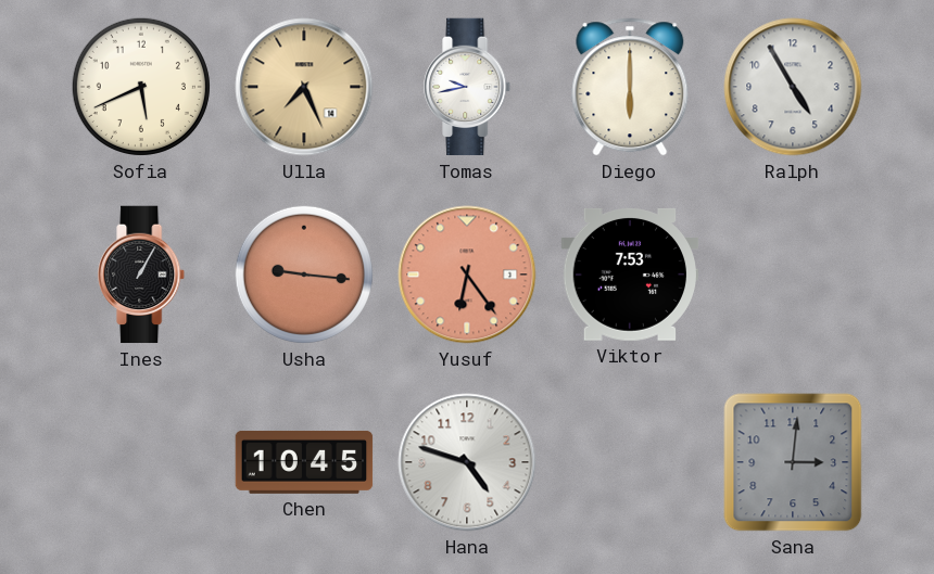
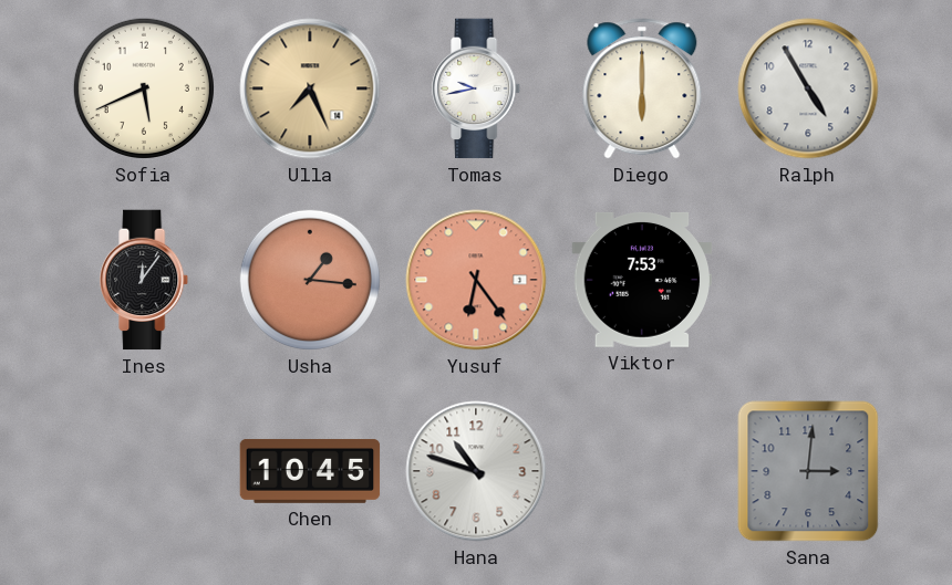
Ines: 1:05 -> 12:06
Usha: 9:16 -> 1:16
Hana: 4:48 -> 10:48
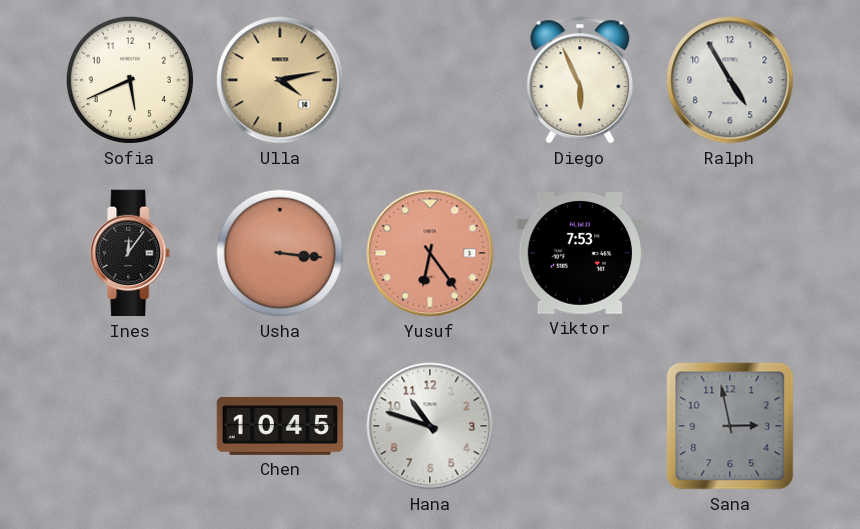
Ulla: 7:26 -> 4:13
Tomas: 9:43 -> none
Diego: 6:00 -> 5:56
Usha: 1:16 -> 3:16
Sana: 3:01 -> 2:58
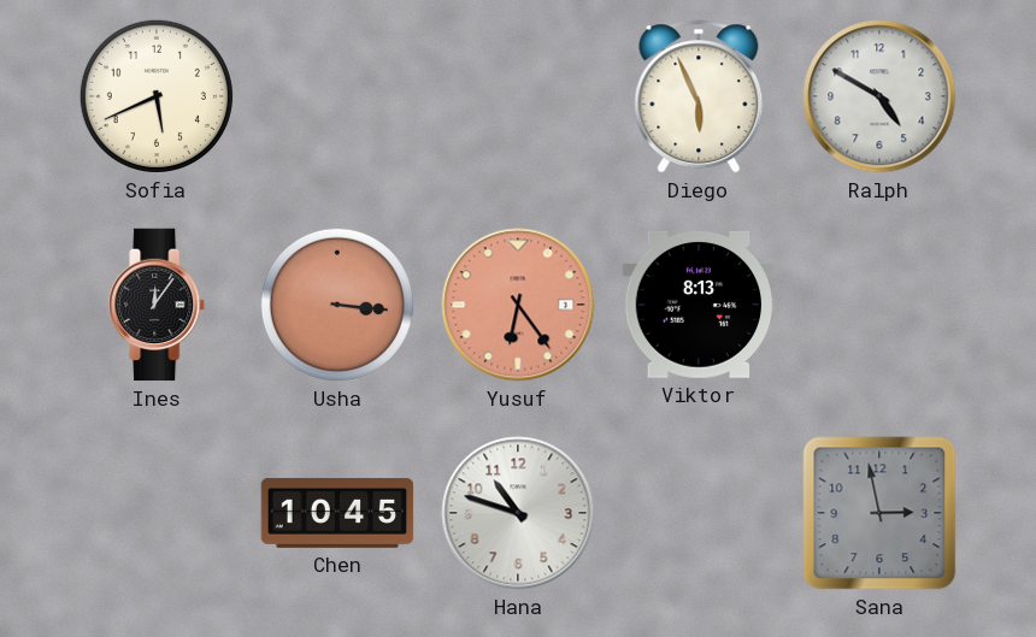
Ulla: 4:13 -> none
Ralph: 4:55 -> 4:50
Viktor: 7:53 -> 8:13
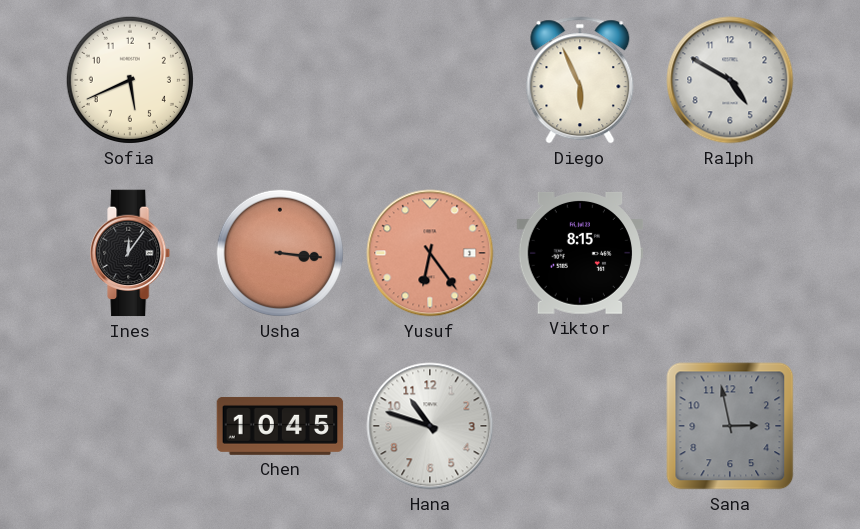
Viktor: 8:13 -> 8:15
